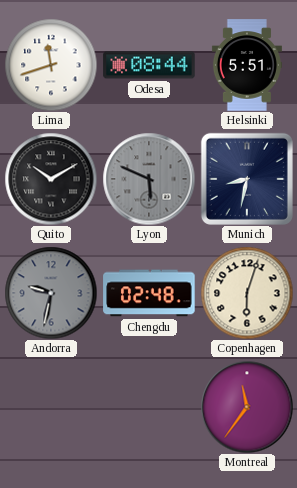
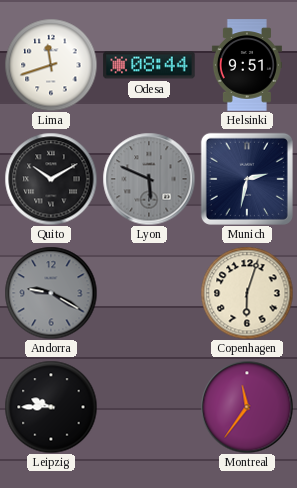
Helsinki: 5:51 -> 9:51
Munich: 8:32 -> 2:32
Andorra: 9:32 -> 9:20
Chengdu: 02:48 -> none
Leipzig: none -> 9:45
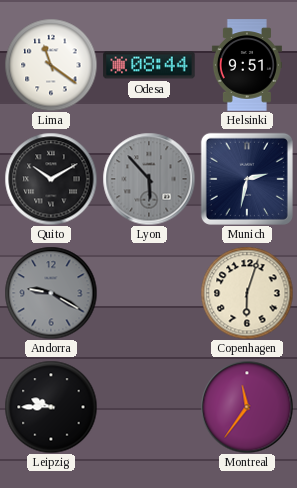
Lima: 11:42 -> 11:21
Lyon: 5:49 -> 5:53
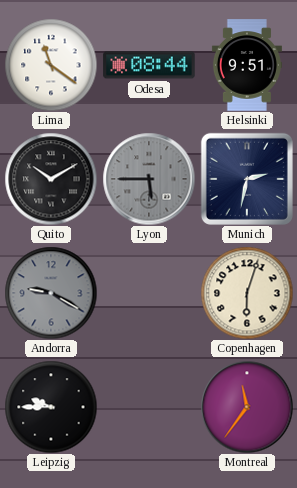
Lyon: 5:53 -> 5:45
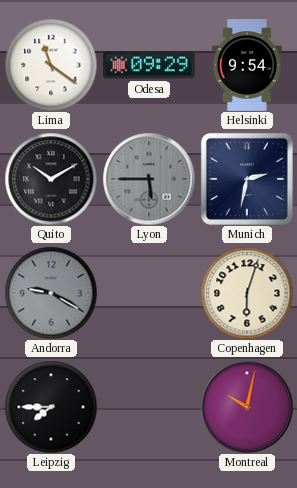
Odesa: 08:44 -> 09:29
Helsinki: 9:51 -> 9:54
Leipzig: 9:45 -> 7:45
Montreal: 11:36 -> 10:02
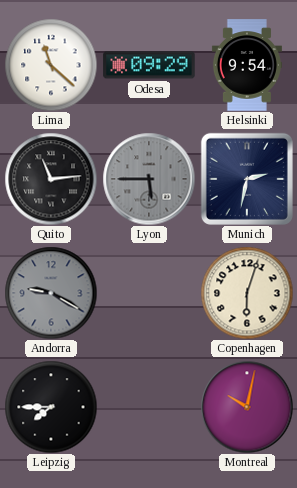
Lima: 11:21 -> 11:22
Quito: 10:10 -> 11:14
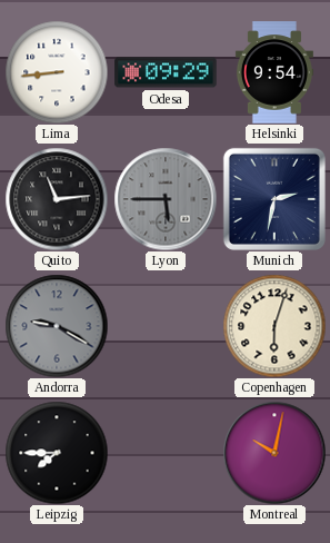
Lima: 11:22 -> 8:44
